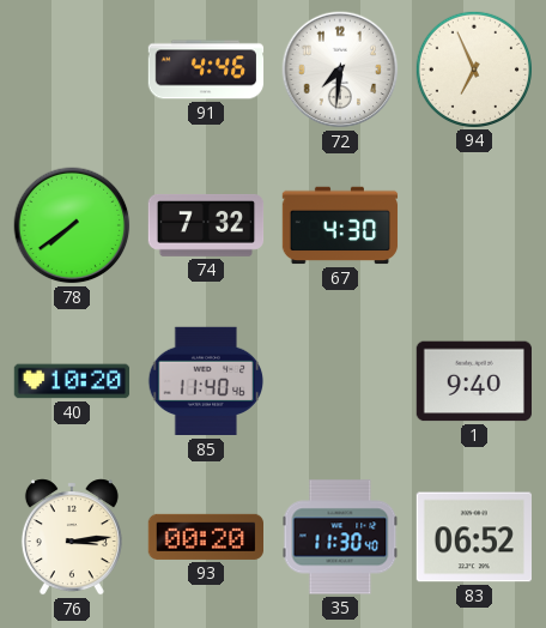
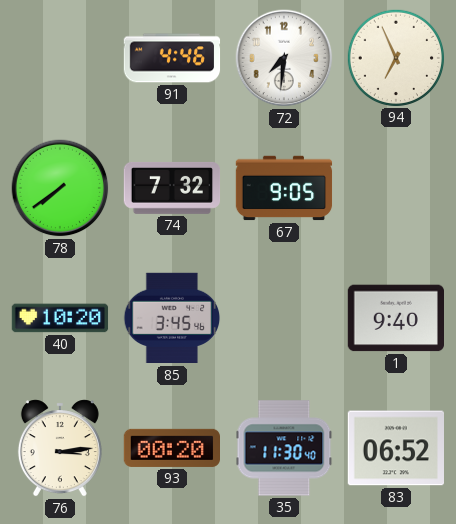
67: 4:30 -> 9:05
85: 11:40 -> 3:45
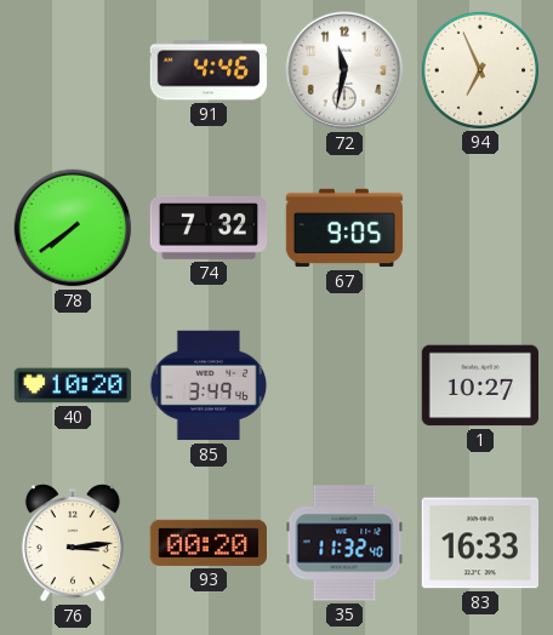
72: 7:31 -> 11:32
85: 3:45 -> 3:49
1: 9:40 -> 10:27
35: 11:30 -> 11:32
83: 06:52 -> 16:33
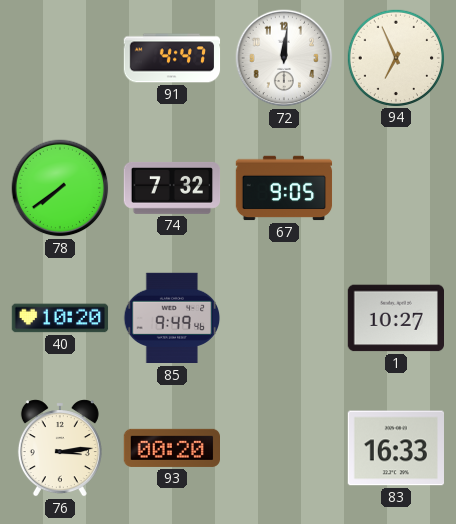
91: 4:46 -> 4:47
72: 11:32 -> 12:01
85: 3:49 -> 9:49
35: 11:32 -> none
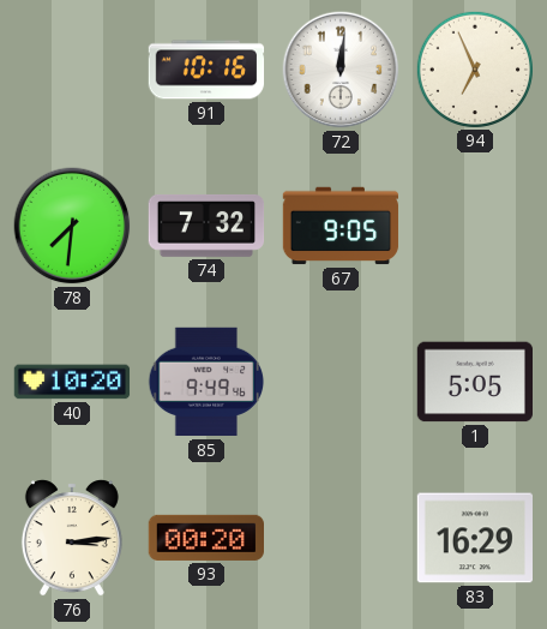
91: 4:47 -> 10:16
78: 7:39 -> 7:31
1: 10:27 -> 5:05
83: 16:33 -> 16:29
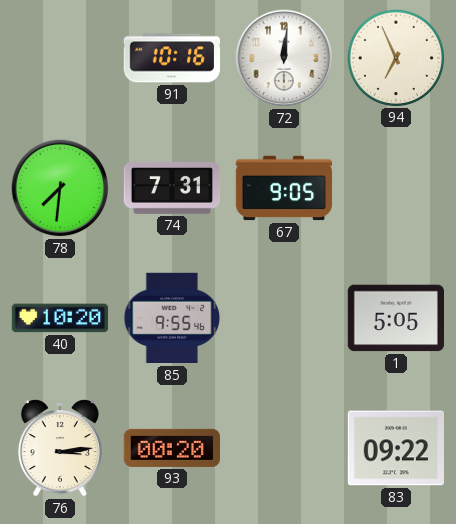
74: 7:32 -> 7:31
85: 9:49 -> 9:55
83: 16:29 -> 09:22
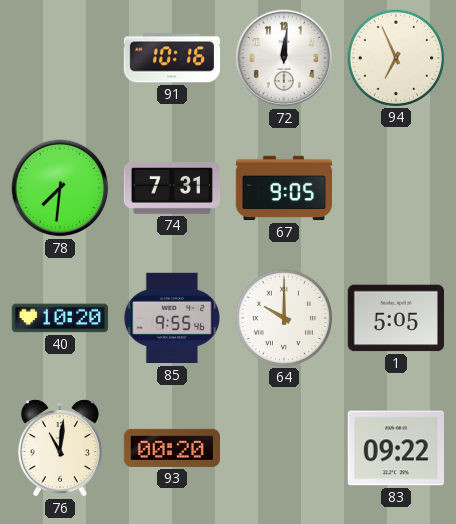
64: none -> 10:00
76: 3:14 -> 11:01
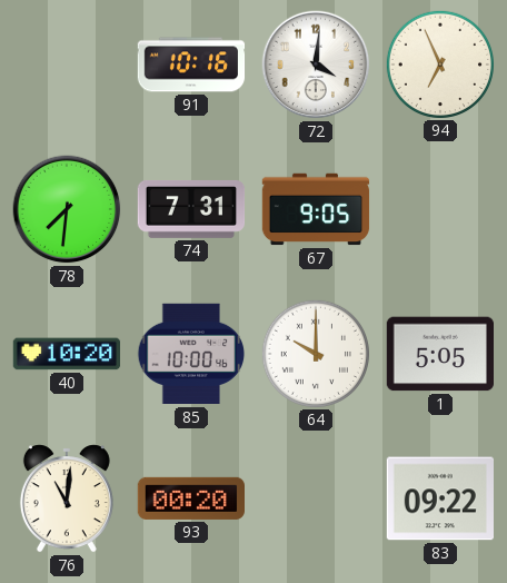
72: 12:01 -> 4:01
85: 9:55 -> 10:00
